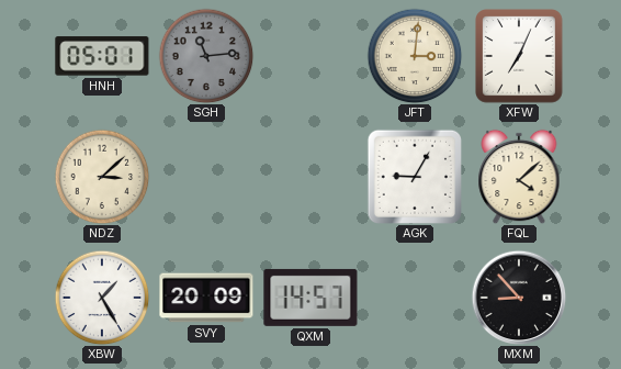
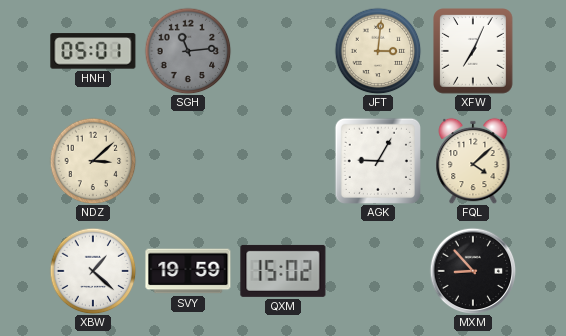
XBW: 1:25 -> 1:22
SVY: 20:09 -> 19:59
QXM: 14:57 -> 15:02
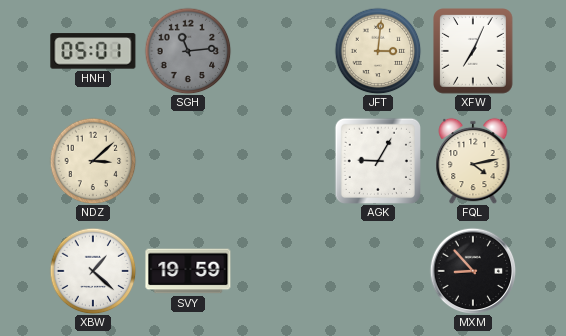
FQL: 4:08 -> 4:13
QXM: 15:02 -> none
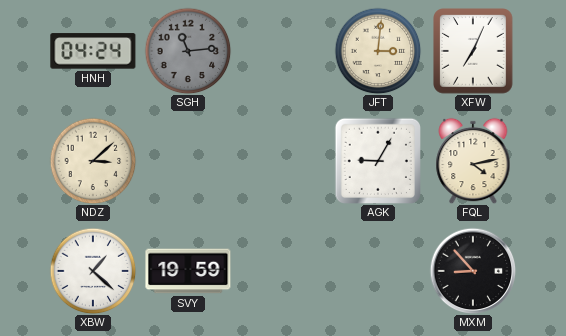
HNH: 05:01 -> 04:24
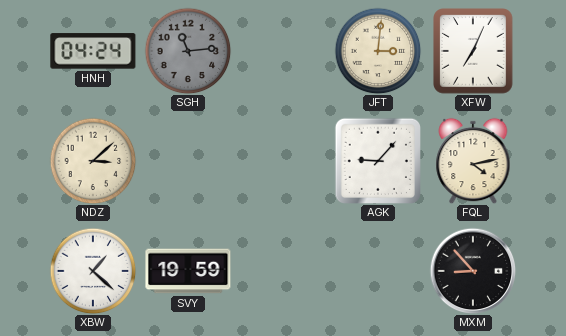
AGK: 9:05 -> 9:07
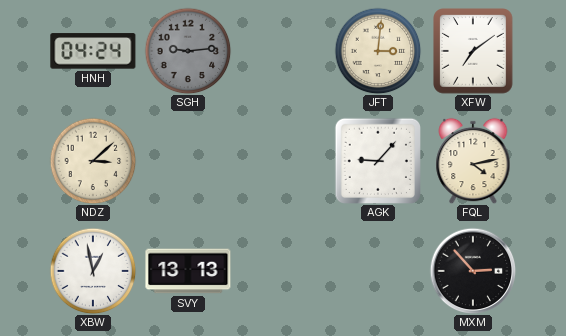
SGH: 11:14 -> 9:14
XFW: 7:04 -> 7:09
XBW: 1:22 -> 12:58
SVY: 19:59 -> 13:13
MXM: 8:53 -> 2:53
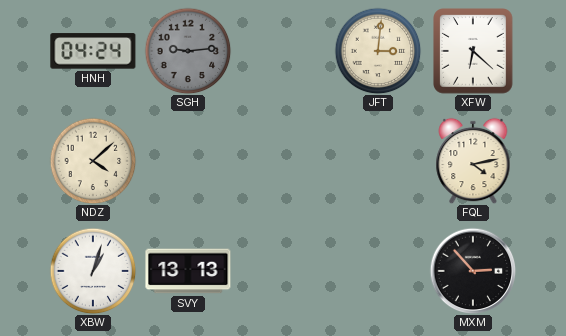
XFW: 7:09 -> 6:22
NDZ: 3:08 -> 4:08
AGK: 9:07 -> none
XBW: 12:58 -> 1:03
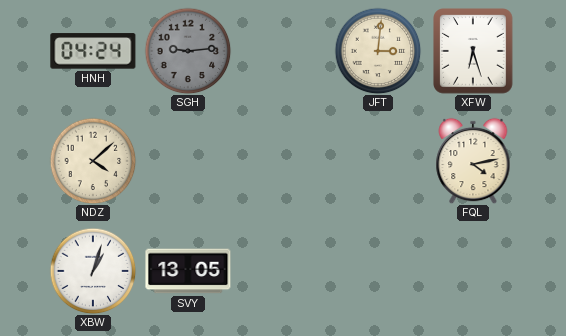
XFW: 6:22 -> 6:27
SVY: 13:13 -> 13:05
MXM: 2:53 -> none
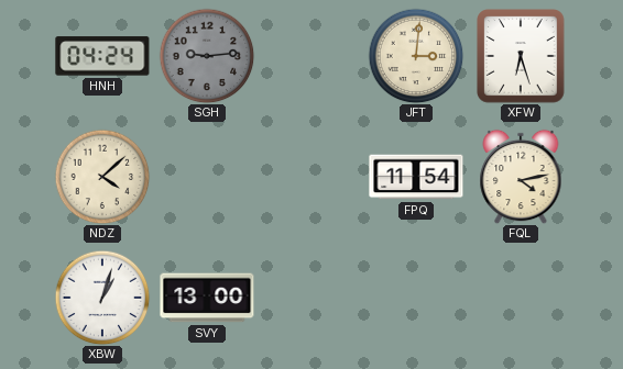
FPQ: none -> 11:54
SVY: 13:05 -> 13:00
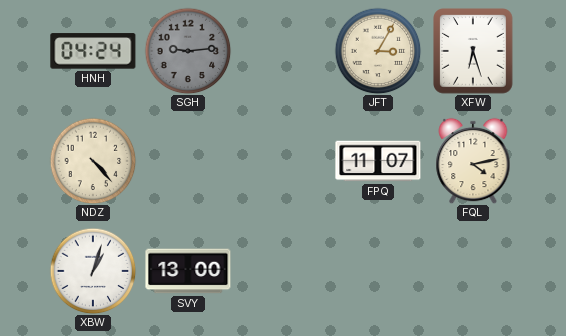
JFT: 3:01 -> 3:05
NDZ: 4:08 -> 4:23
FPQ: 11:54 -> 11:07
